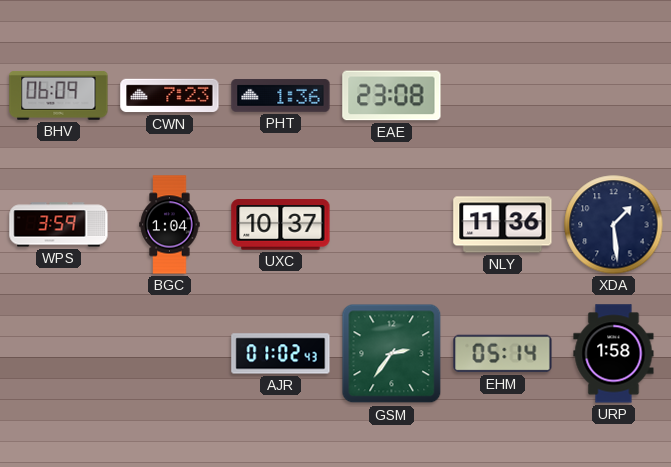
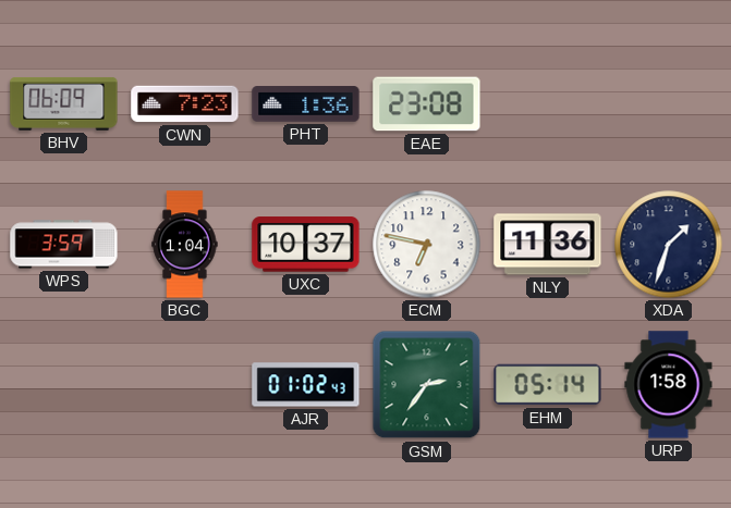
ECM: none -> 6:47
XDA: 1:29 -> 1:33
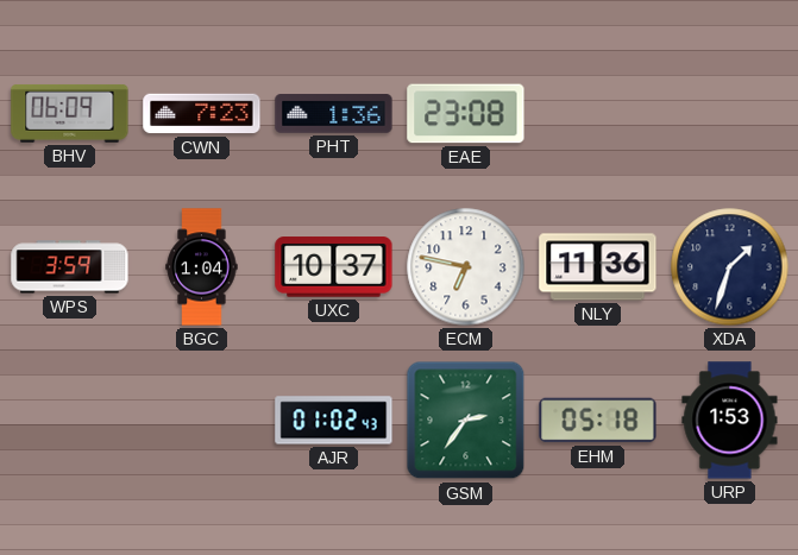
EHM: 05:14 -> 05:18
URP: 1:58 -> 1:53
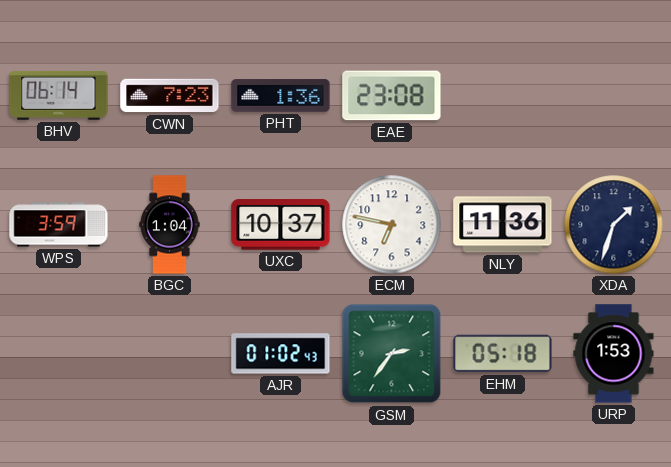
BHV: 06:09 -> 06:14
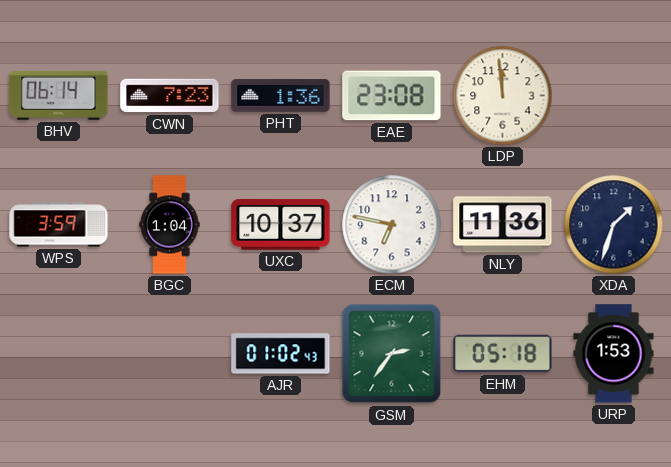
LDP: none -> 11:59
